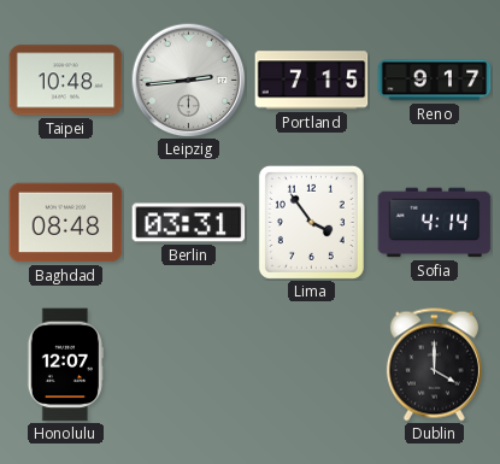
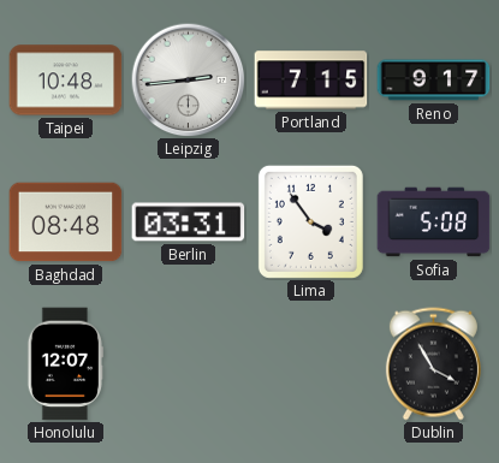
Sofia: 4:14 -> 5:08
Dublin: 4:00 -> 3:55
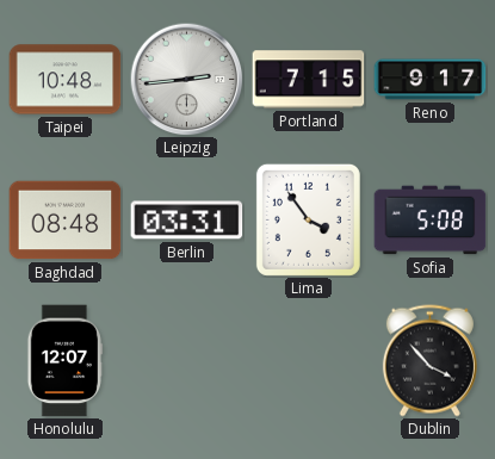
Dublin: 3:55 -> 3:53
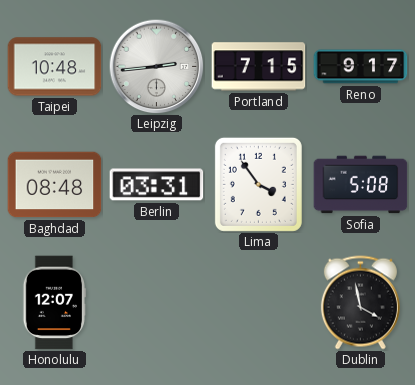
Dublin: 3:53 -> 3:58
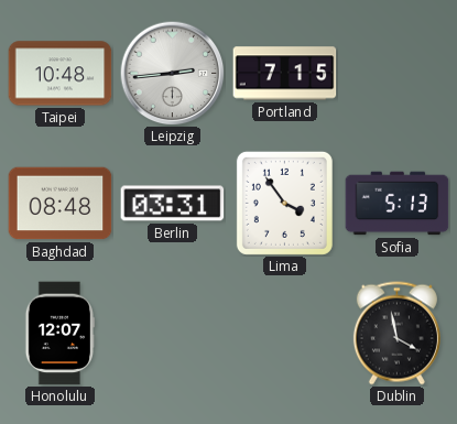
Reno: 9:17 -> none
Sofia: 5:08 -> 5:13
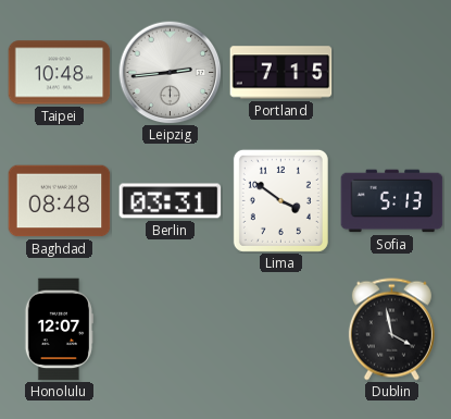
Lima: 3:54 -> 3:51
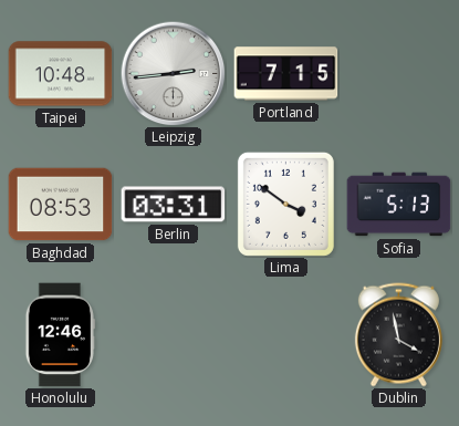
Baghdad: 08:48 -> 08:53
Honolulu: 12:07 -> 12:46
